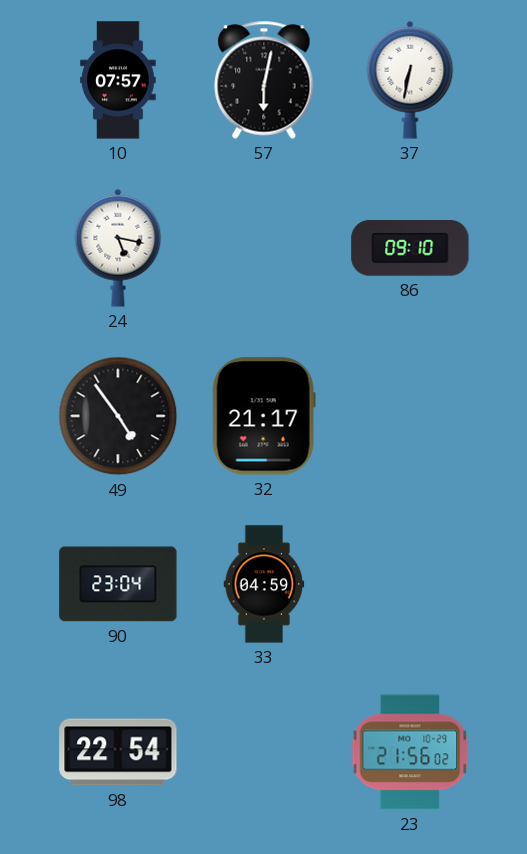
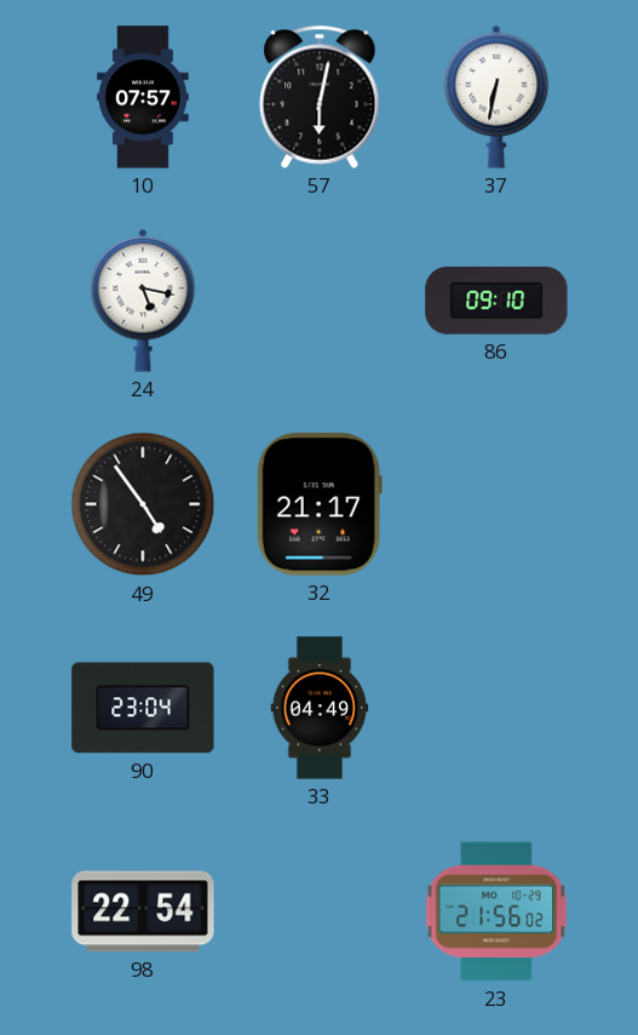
33: 04:59 -> 04:49
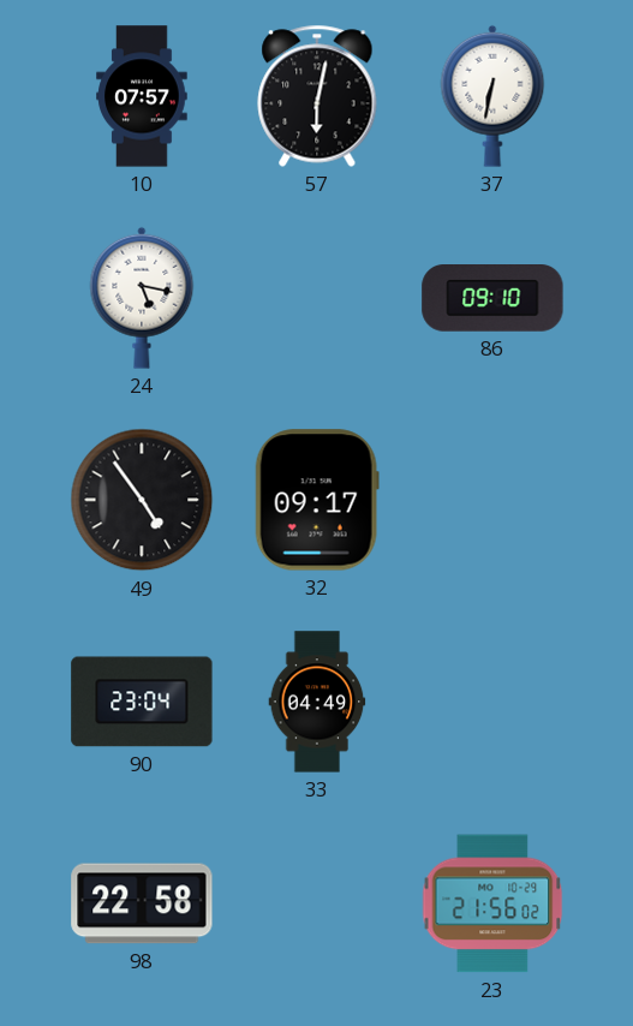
32: 21:17 -> 09:17
98: 22:54 -> 22:58
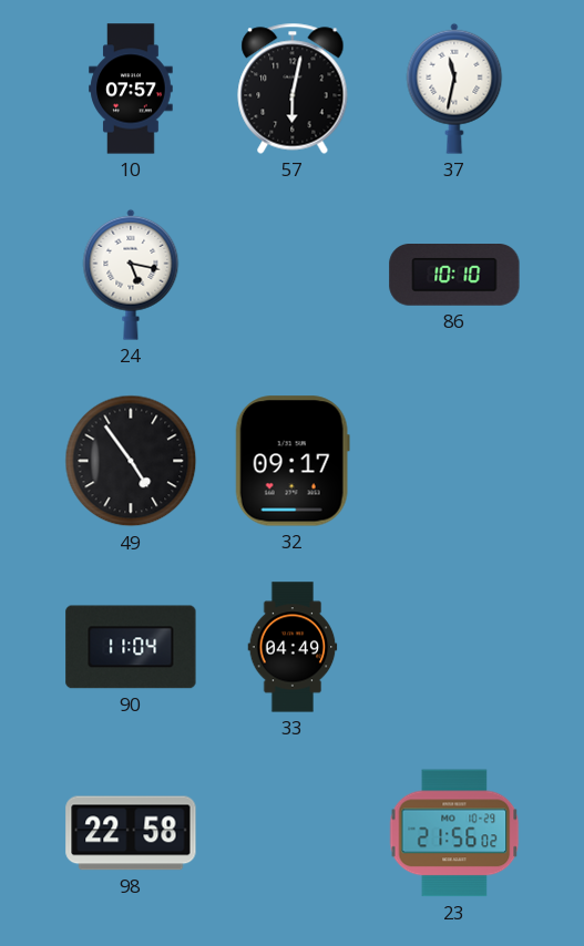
37: 6:32 -> 11:32
86: 09:10 -> 10:10
90: 23:04 -> 11:04
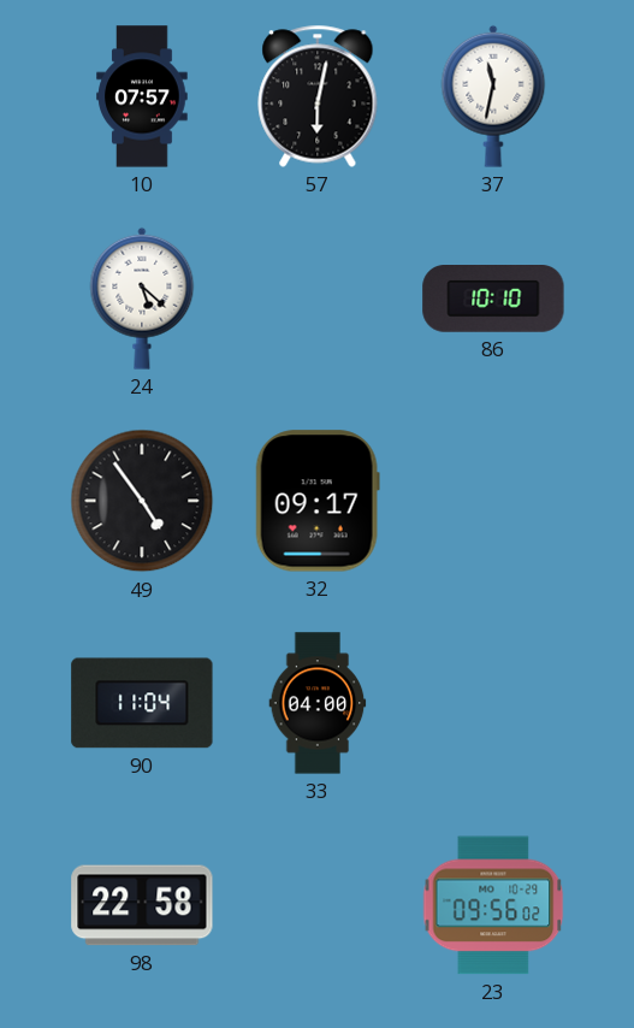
24: 5:17 -> 5:22
33: 04:49 -> 04:00
23: 21:56 -> 09:56
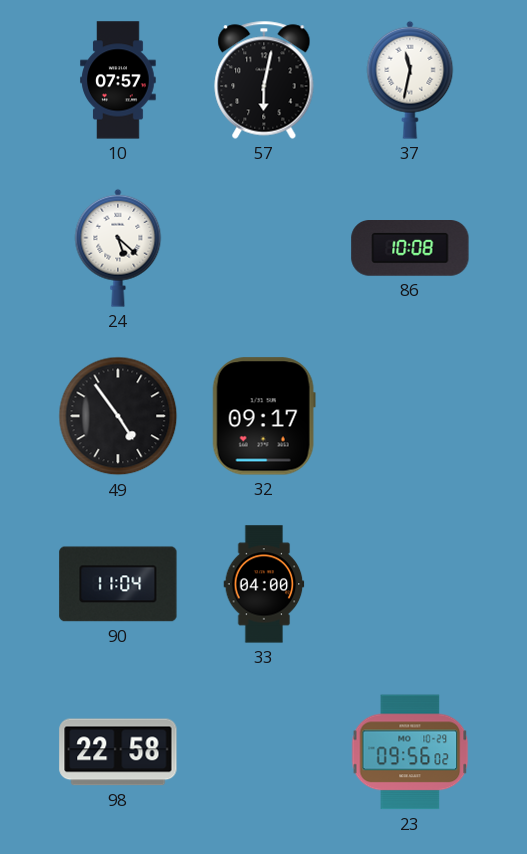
86: 10:10 -> 10:08
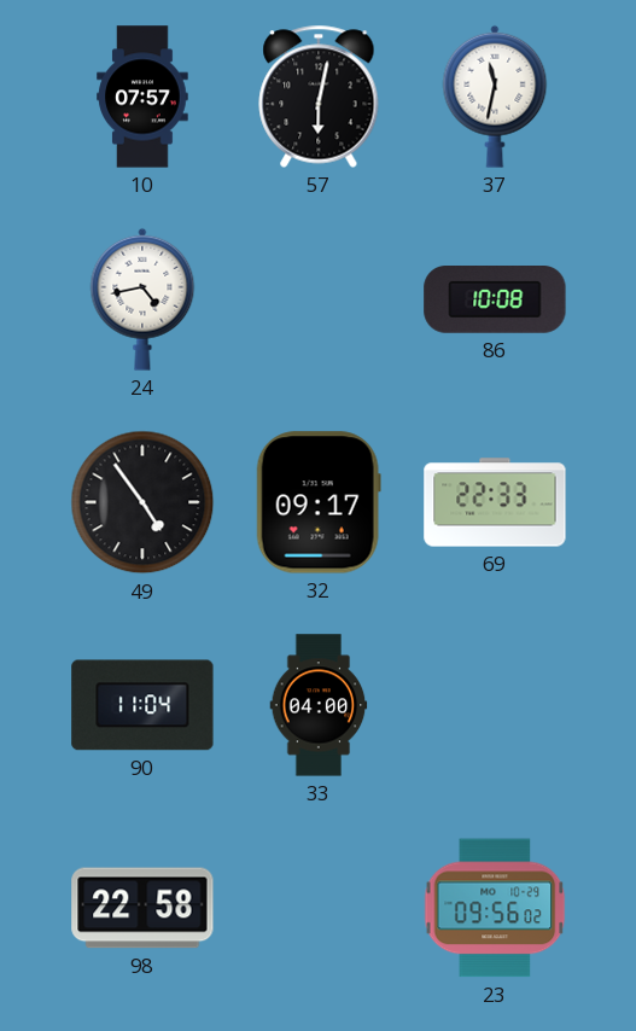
24: 5:22 -> 4:43
69: none -> 22:33
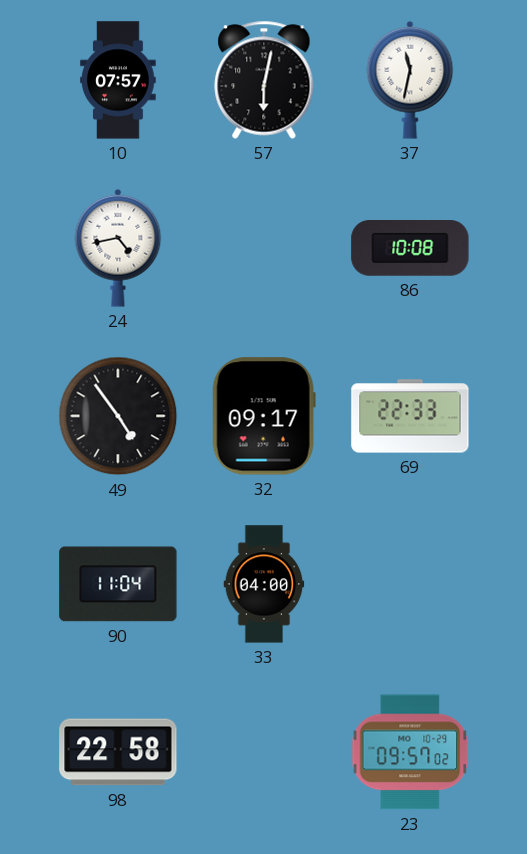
23: 09:56 -> 09:57
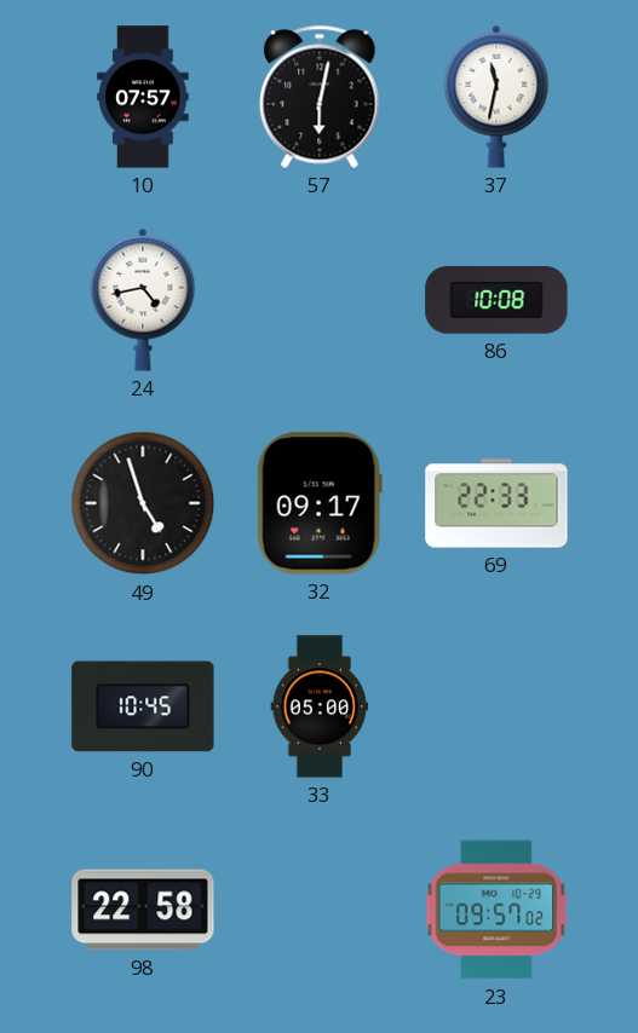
49: 4:54 -> 4:57
90: 11:04 -> 10:45
33: 04:00 -> 05:00
